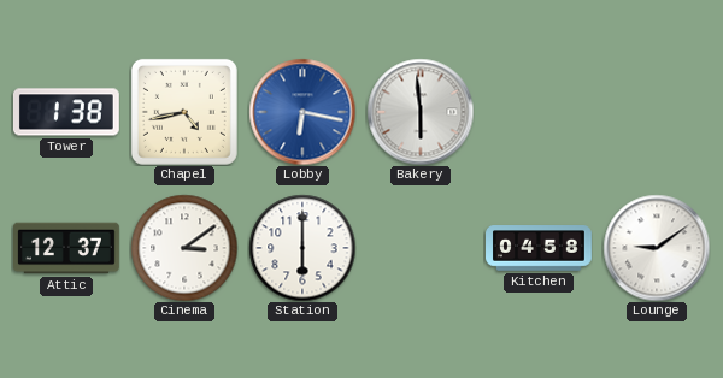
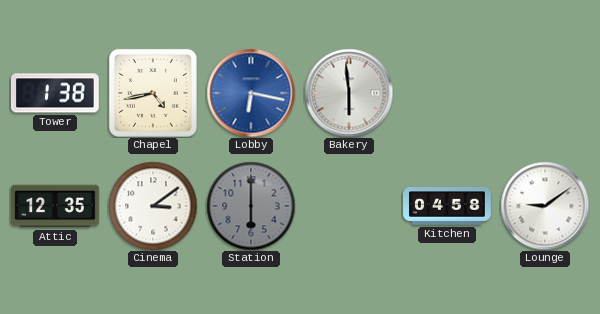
Attic: 12:37 -> 12:35
Station dial: white -> grey
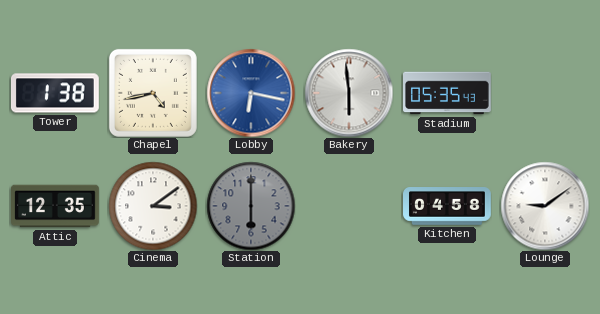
Stadium: none -> 05:35
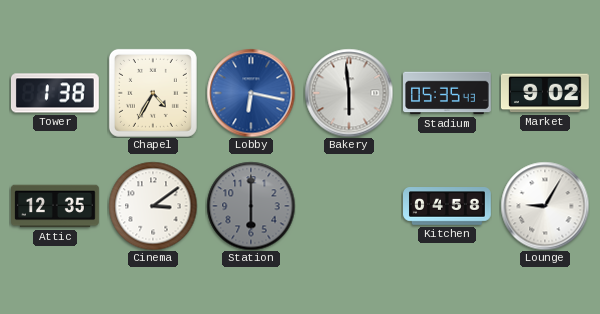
Chapel: 4:43 -> 4:35
Market: none -> 9:02
Lounge: 9:09 -> 9:05
